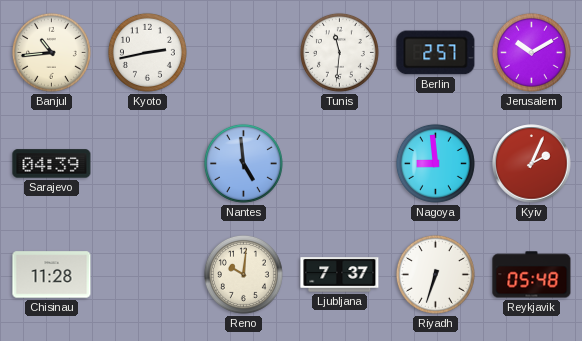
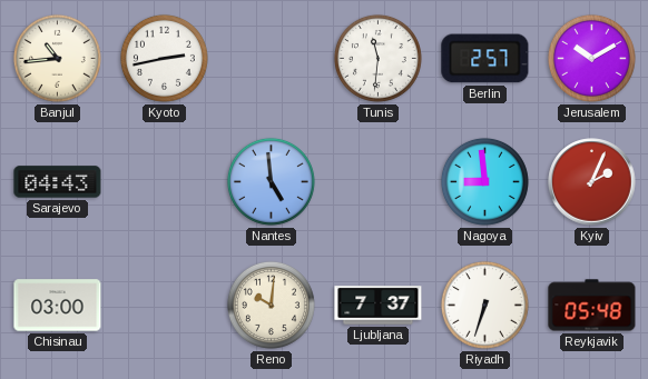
Sarajevo: 04:39 -> 04:43
Chisinau: 11:28 -> 03:00
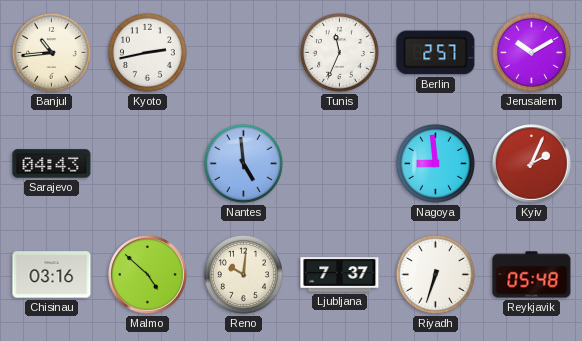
Tunis: 11:31 -> 11:34
Chisinau: 03:00 -> 03:16
Malmo: none -> 4:52
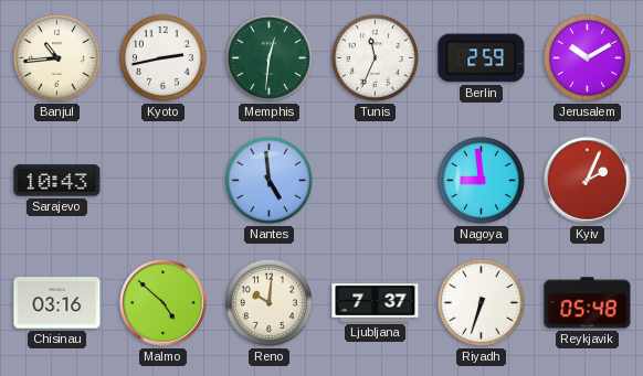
Memphis: none -> 12:31
Berlin: 2:57 -> 2:59
Sarajevo: 04:43 -> 10:43
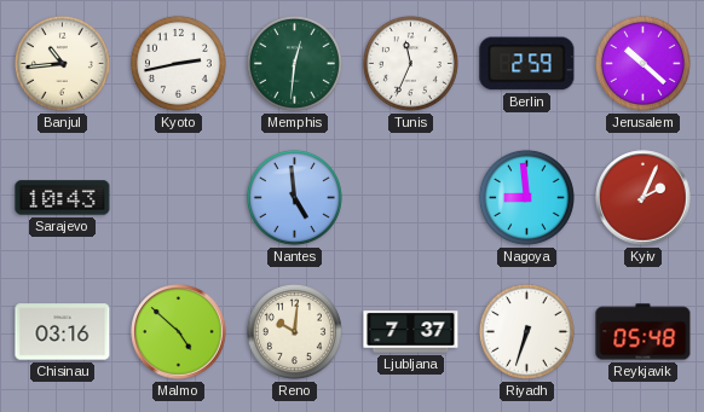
Jerusalem: 10:10 -> 10:22
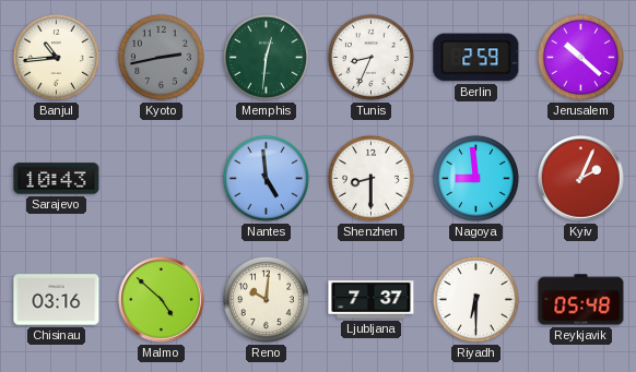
Kyoto dial: white -> grey
Tunis: 11:34 -> 8:34
Shenzhen: none -> 8:30
Riyadh: 6:33 -> 6:30
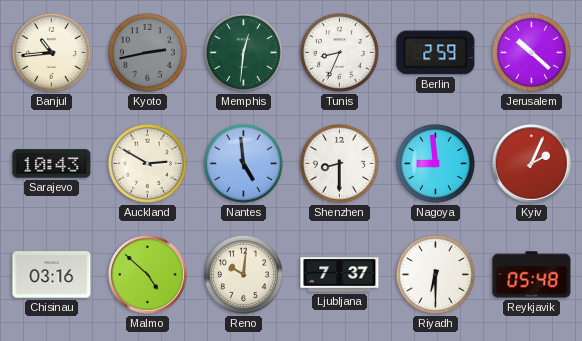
Auckland: none -> 2:50
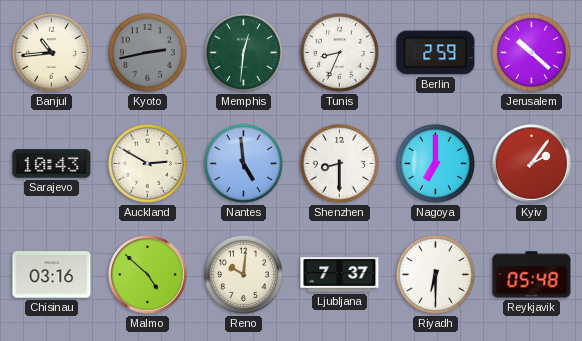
Nagoya: 8:59 -> 7:00
Kyiv: 2:04 -> 2:06
